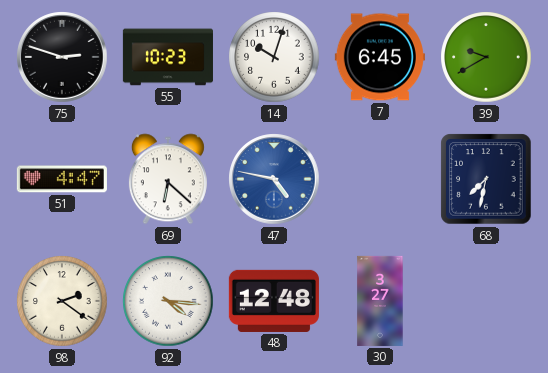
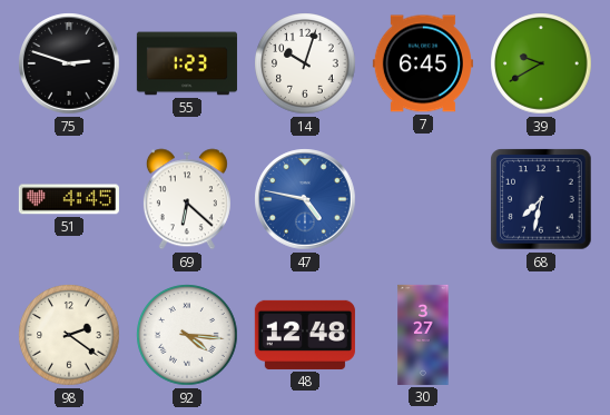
55: 10:23 -> 1:23
51: 4:47 -> 4:45
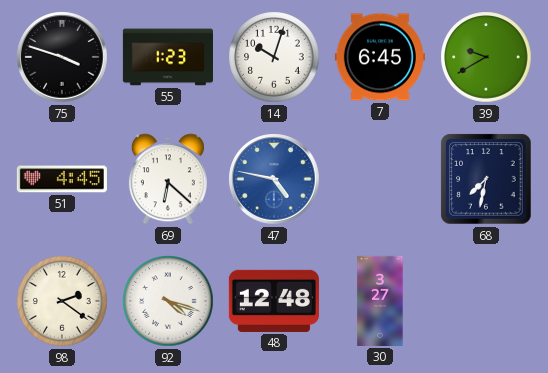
75: 2:48 -> 3:48
92: 4:16 -> 4:18
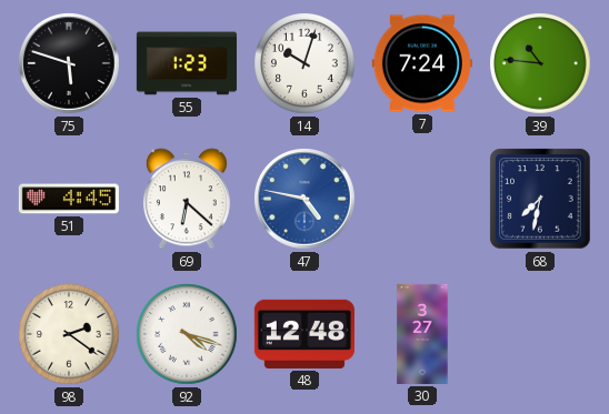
75: 3:48 -> 5:48
7: 6:45 -> 7:24
39: 9:40 -> 10:46
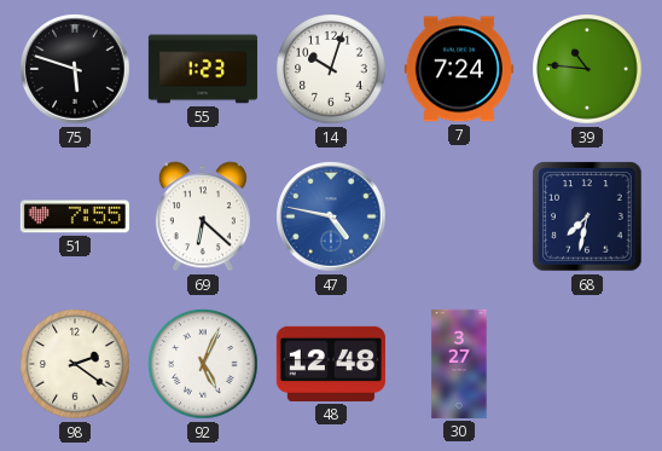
51: 4:45 -> 7:55
92: 4:18 -> 5:04
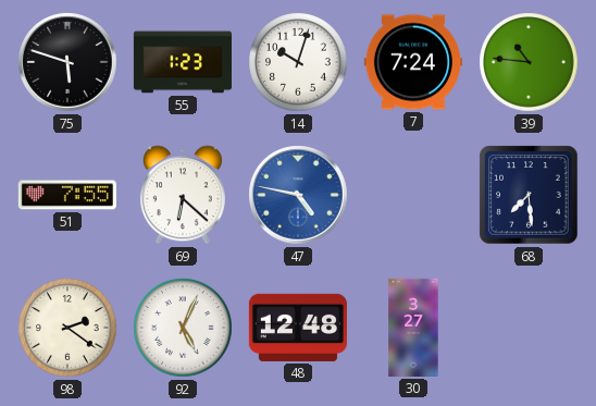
68: 7:32 -> 7:29
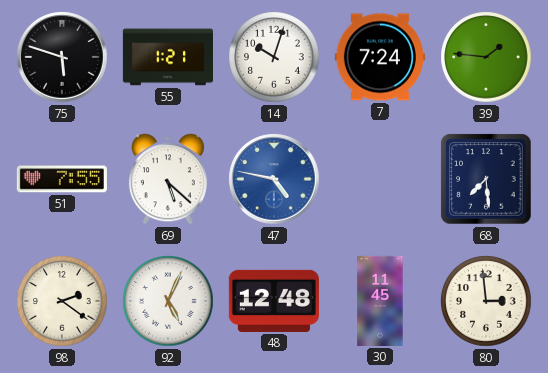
55: 1:23 -> 1:21
39: 10:46 -> 1:46
69: 6:22 -> 5:22
30: 3:27 -> 11:45
80: none -> 2:59
